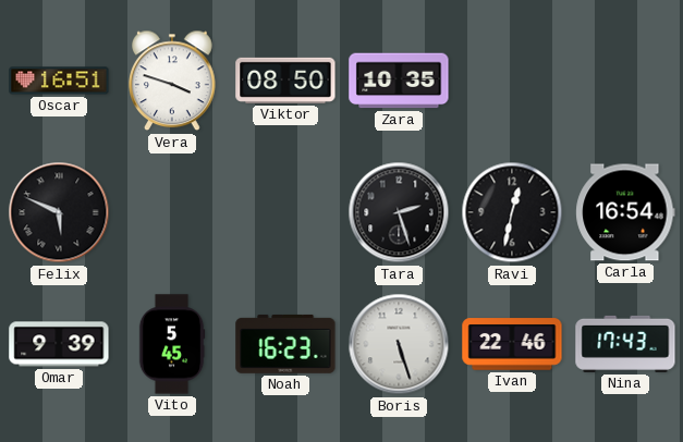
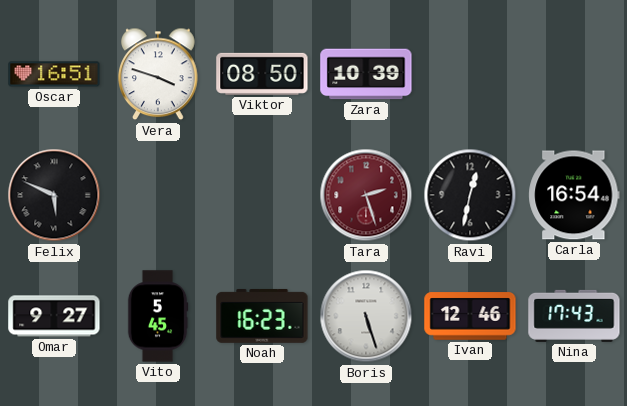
Zara: 10:35 -> 10:39
Tara dial: black -> burgundy
Omar: 9:39 -> 9:27
Ivan: 22:46 -> 12:46
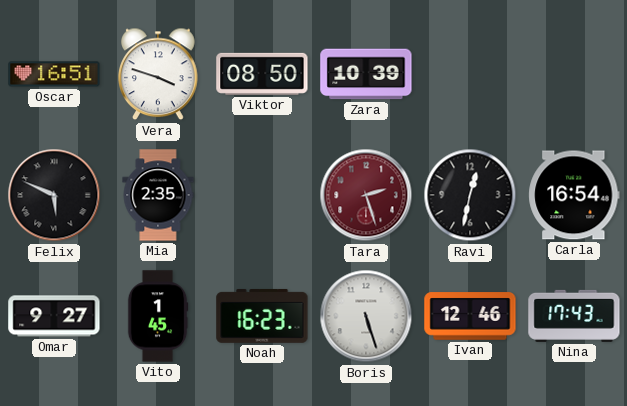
Mia: none -> 2:35
Vito: 5:45 -> 1:45
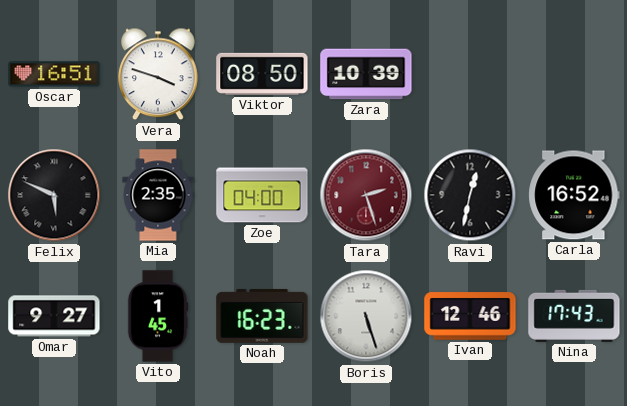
Zoe: none -> 04:00
Carla: 16:54 -> 16:52
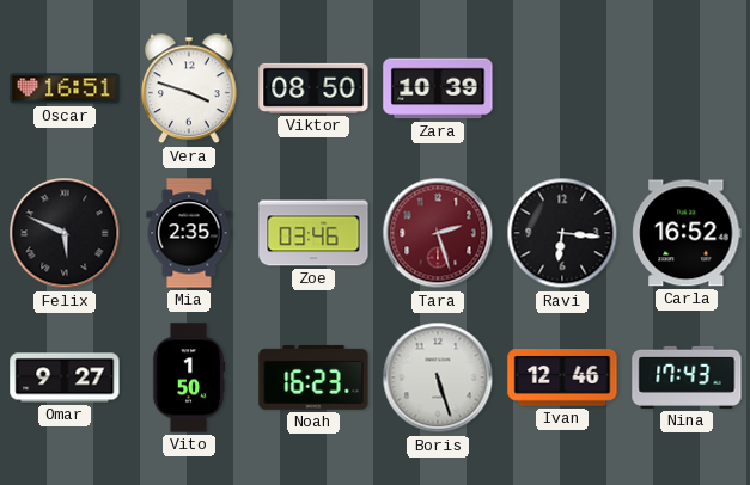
Zoe: 04:00 -> 03:46
Ravi: 12:32 -> 6:16
Vito: 1:45 -> 1:50
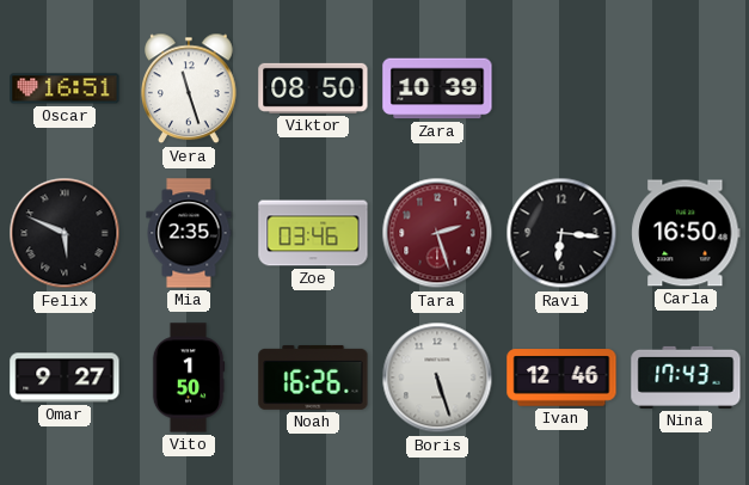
Vera: 3:48 -> 11:27
Carla: 16:52 -> 16:50
Noah: 16:23 -> 16:26
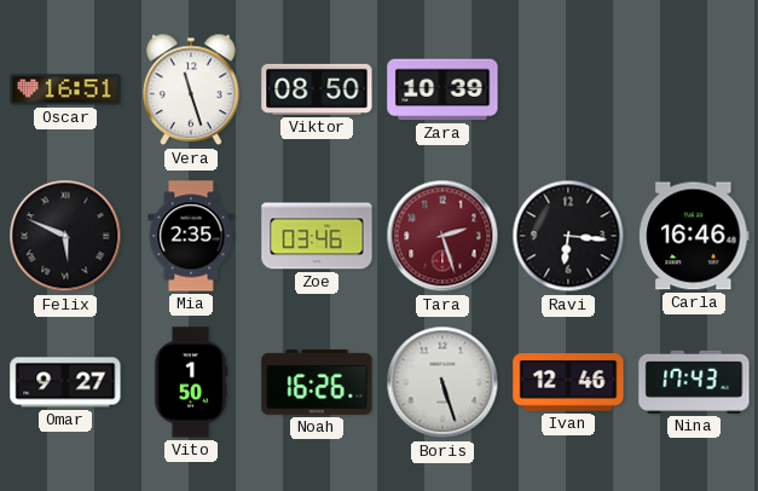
Carla: 16:50 -> 16:46
